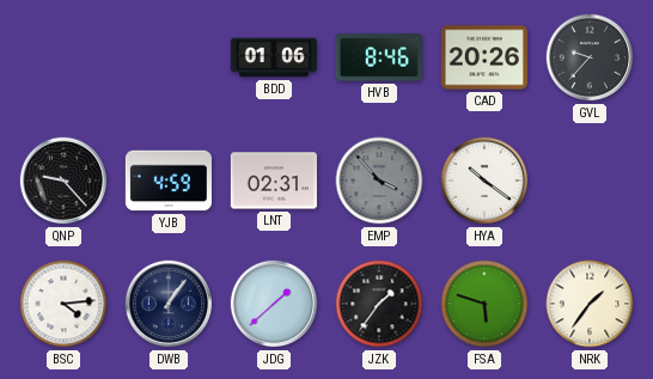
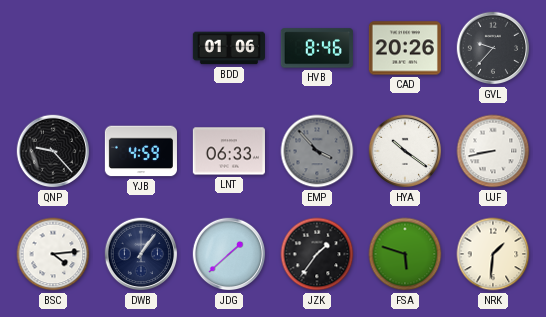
LNT: 02:31 -> 06:33
UJF: none -> 8:43
NRK: 1:36 -> 1:31
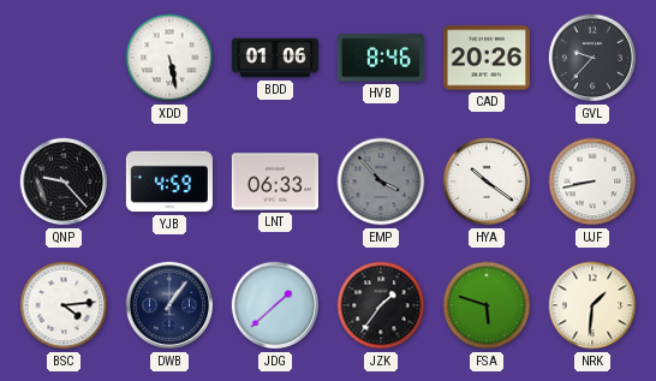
XDD: none -> 5:28
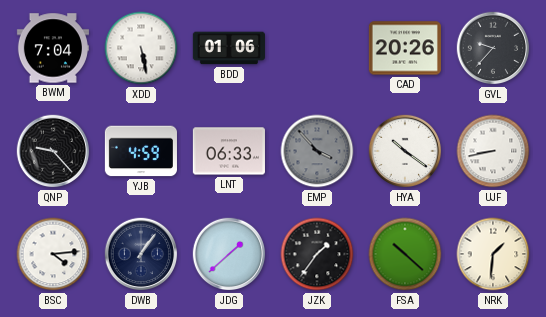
BWM: none -> 7:04
HVB: 8:46 -> none
FSA: 5:48 -> 10:22
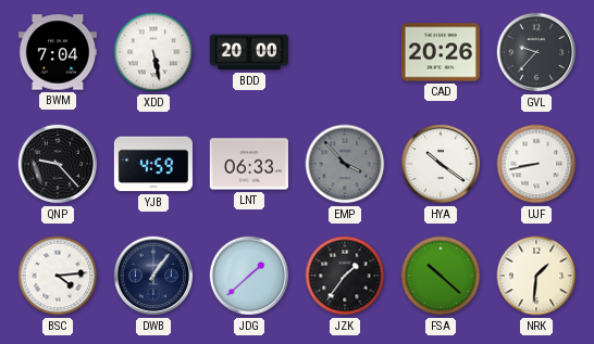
BDD: 01:06 -> 20:00
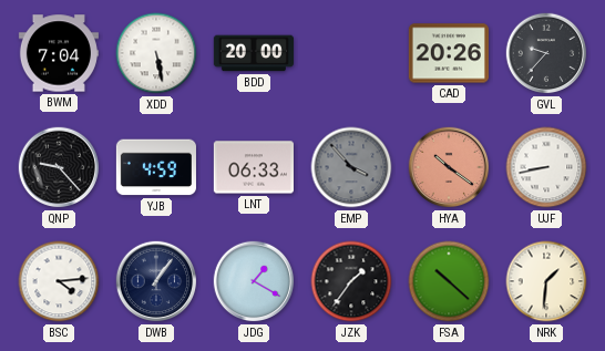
HYA dial: white -> salmon
JDG: 1:38 -> 1:20
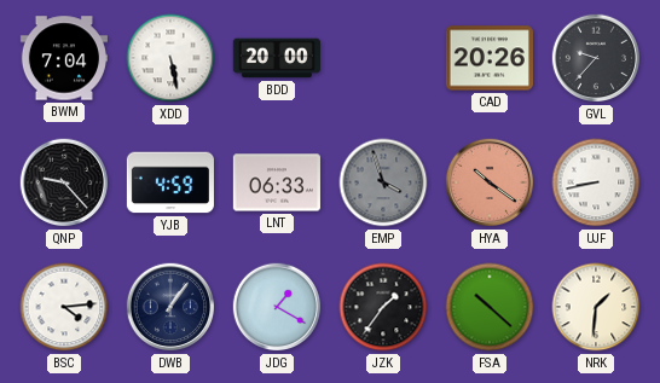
EMP: 3:53 -> 3:57
